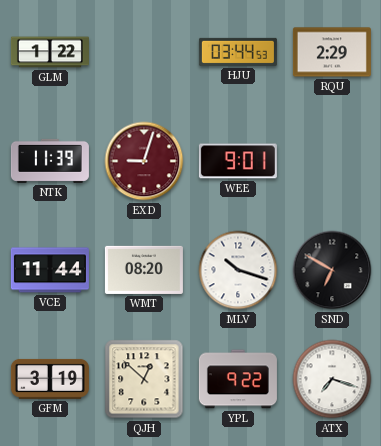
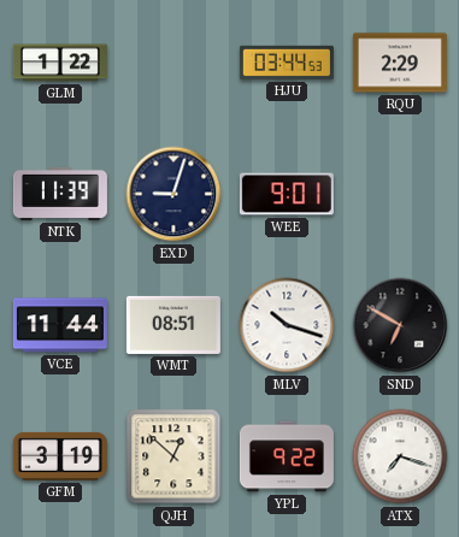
EXD dial: burgundy -> navy
WMT: 08:20 -> 08:51
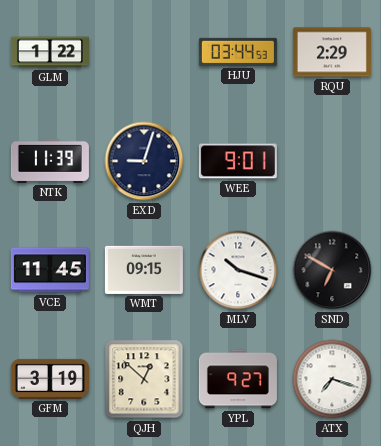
VCE: 11:44 -> 11:45
WMT: 08:51 -> 09:15
YPL: 9:22 -> 9:27
